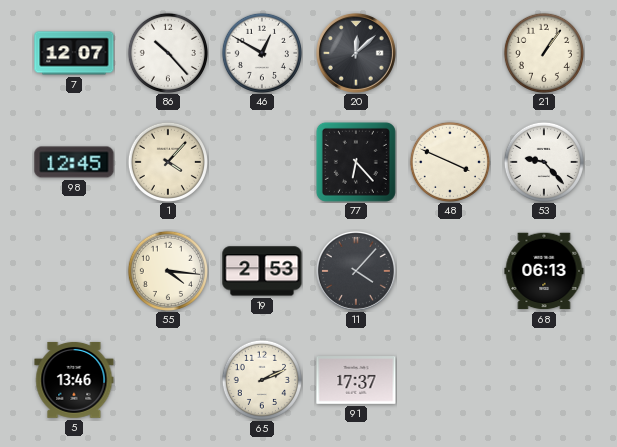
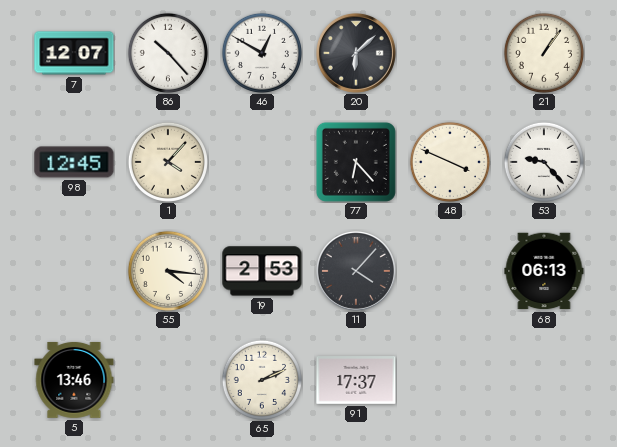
20: 12:08 -> 6:08
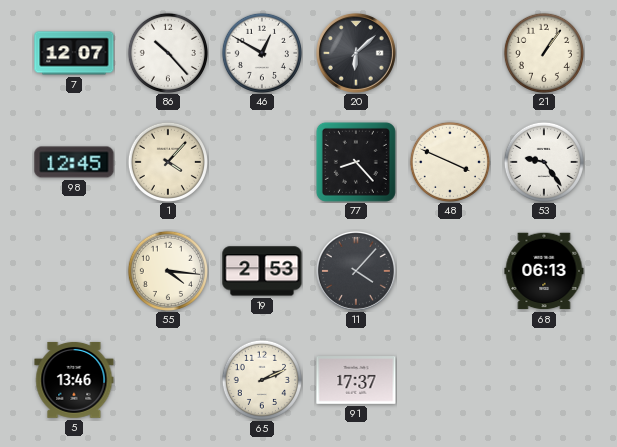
77: 6:23 -> 8:23
53: 9:23 -> 9:24
